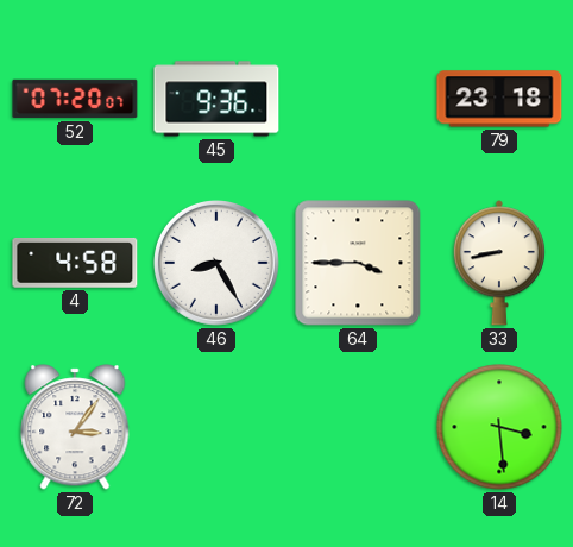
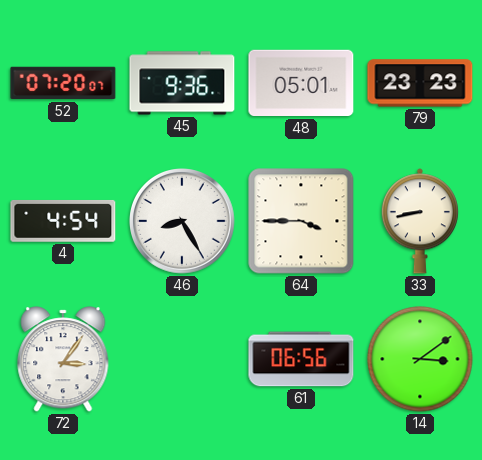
48: none -> 05:01
79: 23:18 -> 23:23
4: 4:58 -> 4:54
61: none -> 06:56
14: 3:29 -> 3:09
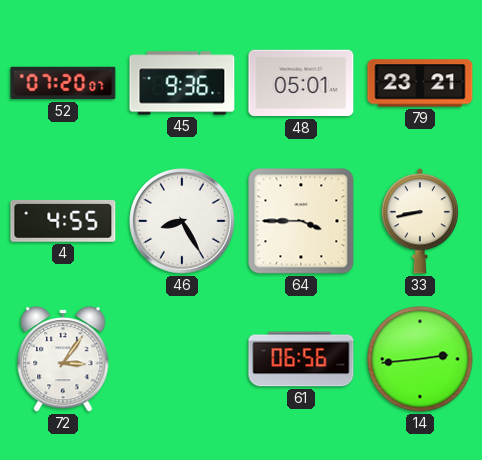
79: 23:23 -> 23:21
4: 4:54 -> 4:55
14: 3:09 -> 2:44
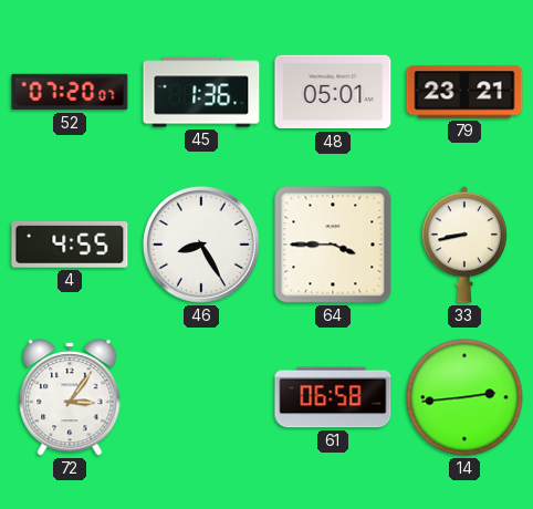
45: 9:36 -> 1:36
61: 06:56 -> 06:58
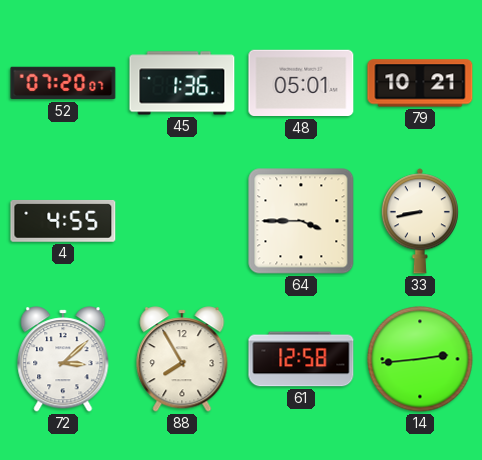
79: 23:21 -> 10:21
46: 8:25 -> none
72: 3:06 -> 3:08
88: none -> 7:55
61: 06:58 -> 12:58
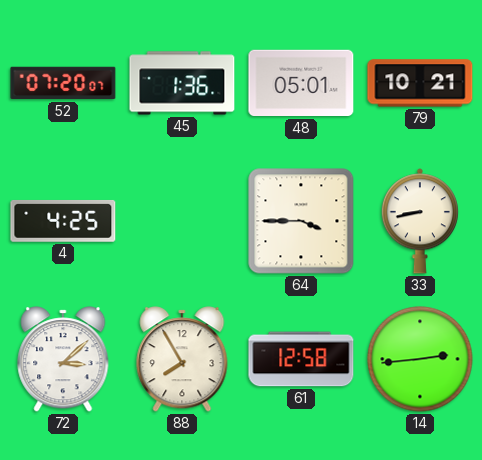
4: 4:55 -> 4:25
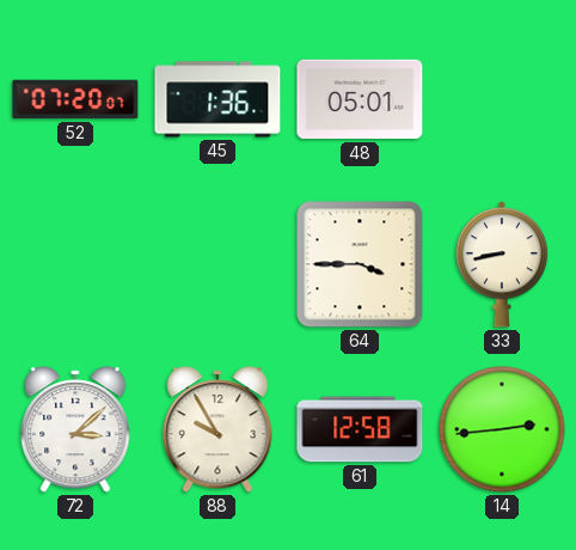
79: 10:21 -> none
4: 4:25 -> none
88: 7:55 -> 9:55
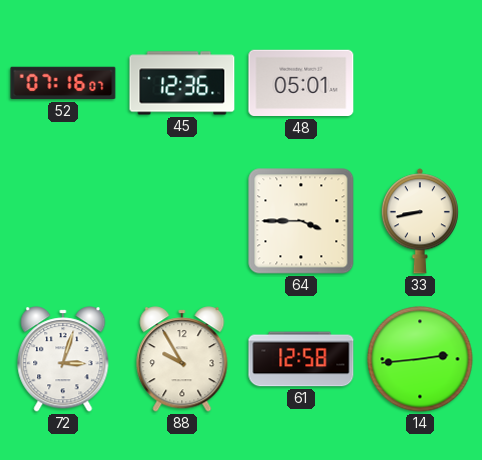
52: 07:20 -> 07:16
45: 1:36 -> 12:36
72: 3:08 -> 3:03
